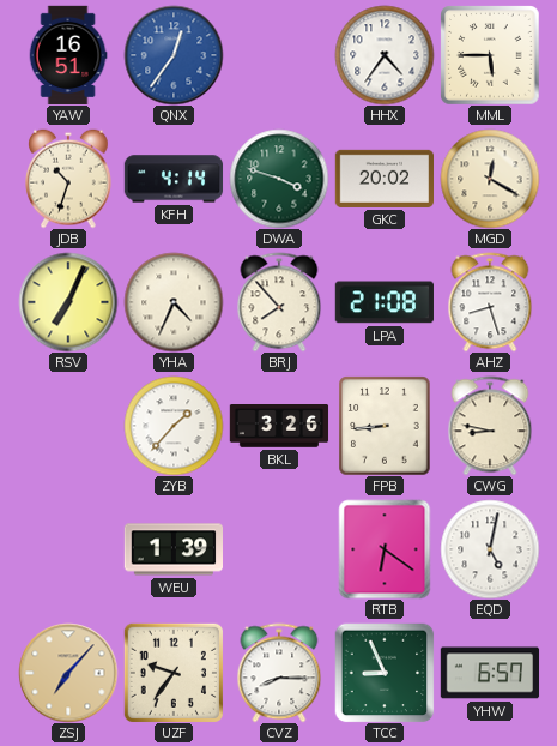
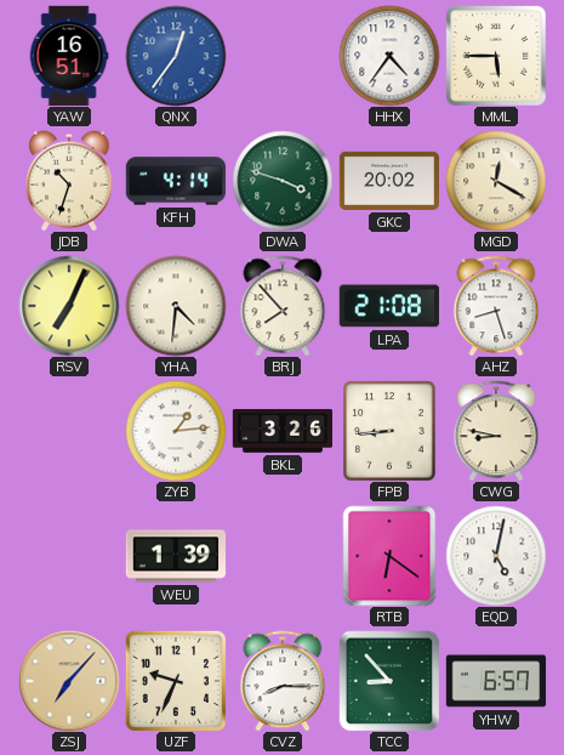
YHA: 4:34 -> 4:31
ZYB: 1:37 -> 1:14
UZF: 9:36 -> 9:34
TCC: 8:56 -> 8:53
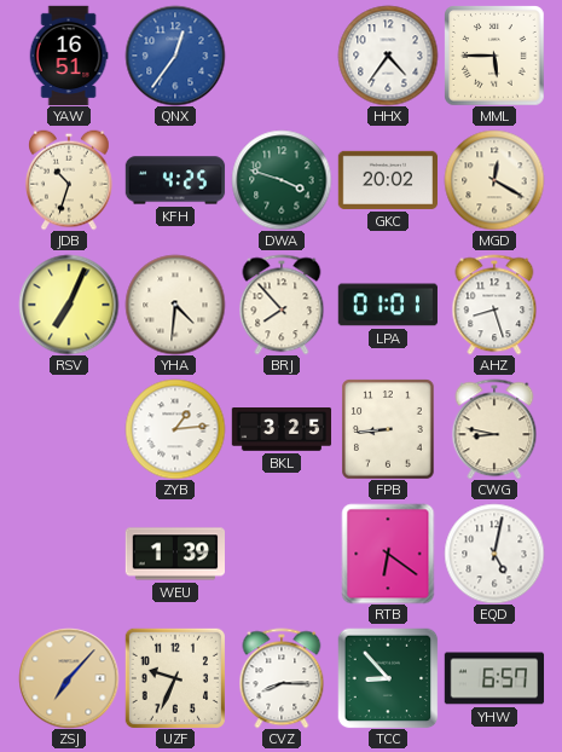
KFH: 4:14 -> 4:25
LPA: 21:08 -> 01:01
BKL: 3:26 -> 3:25
